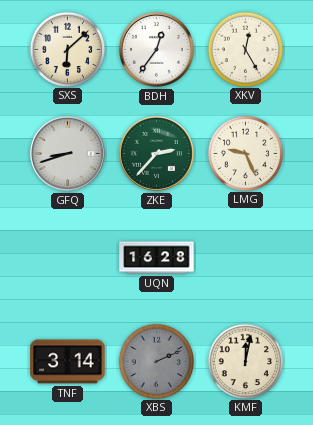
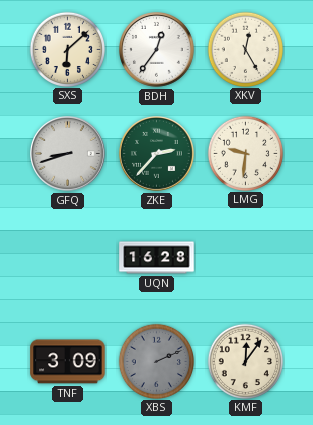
LMG: 9:26 -> 9:31
TNF: 3:14 -> 3:09
KMF: 12:02 -> 12:06
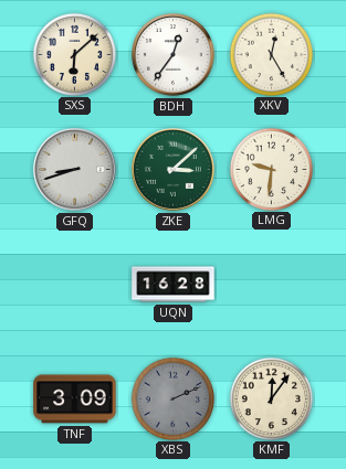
ZKE: 2:37 -> 3:08
